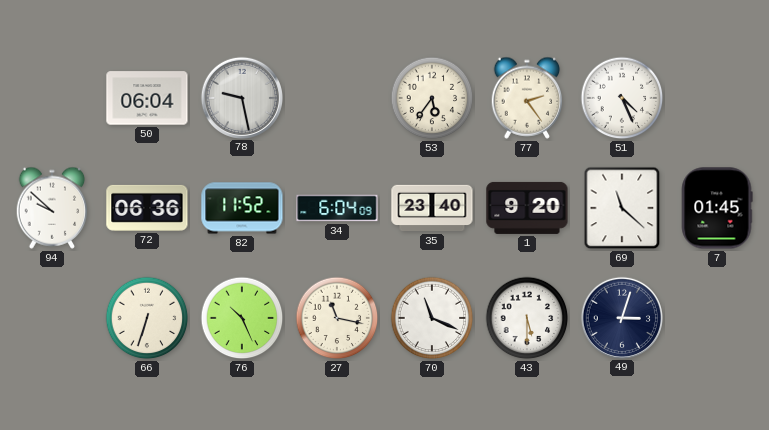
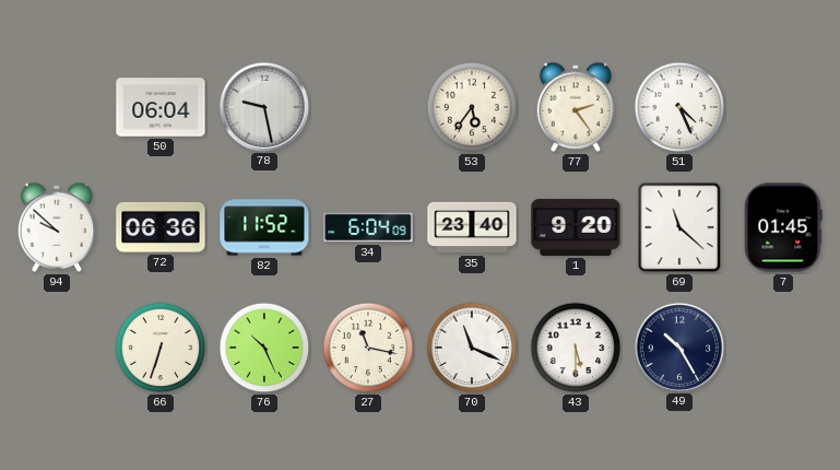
49: 3:03 -> 10:25
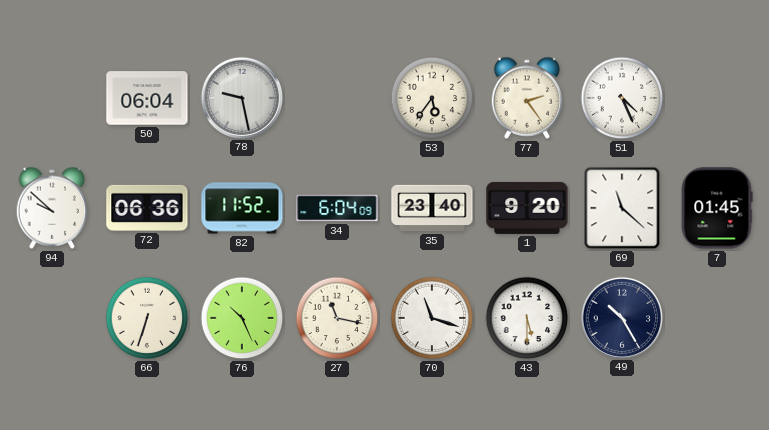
70: 11:19 -> 11:18
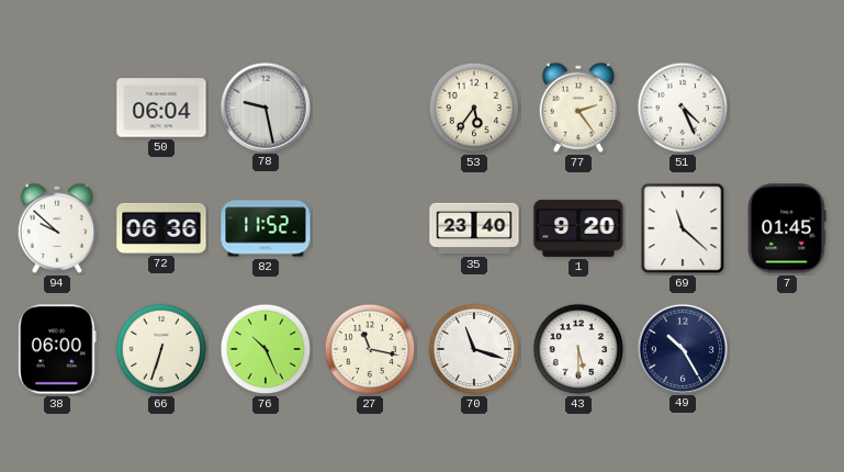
34: 6:04 -> none
38: none -> 06:00
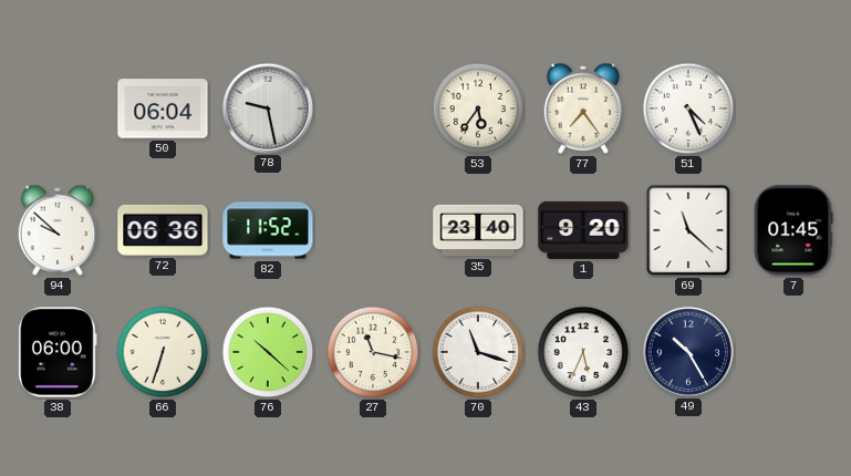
77: 2:24 -> 7:24
76: 10:26 -> 10:22
43: 5:30 -> 5:34
